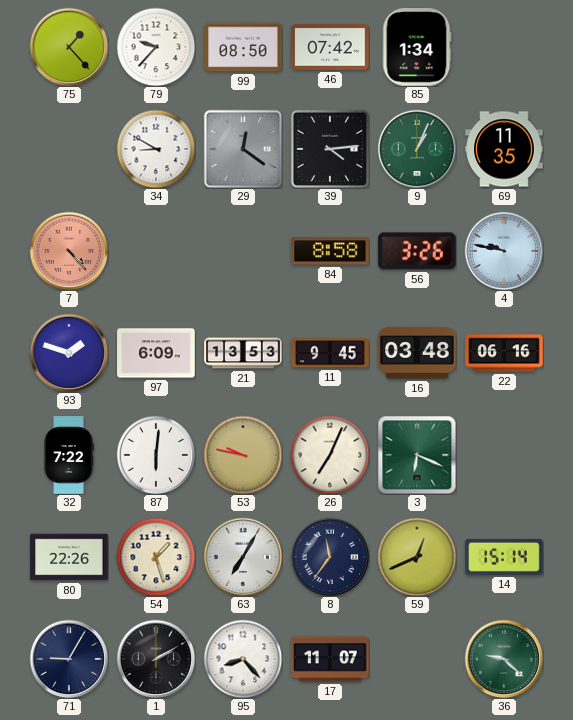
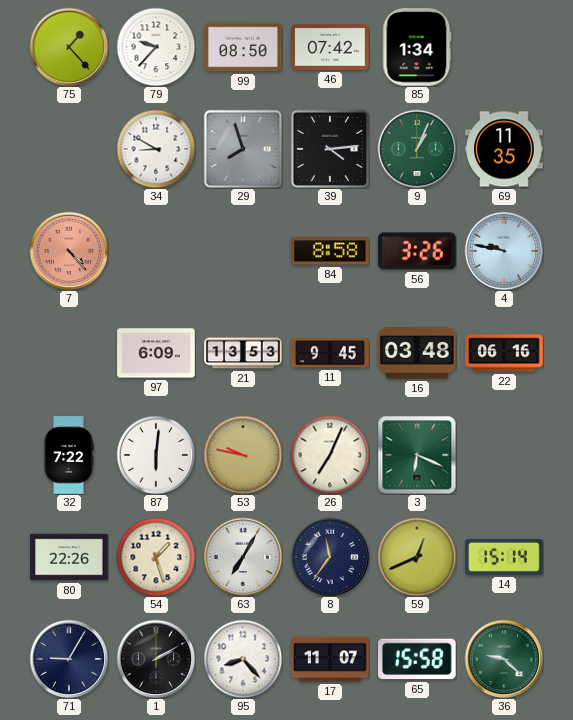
29: 12:21 -> 7:57
93: 1:48 -> none
65: none -> 15:58
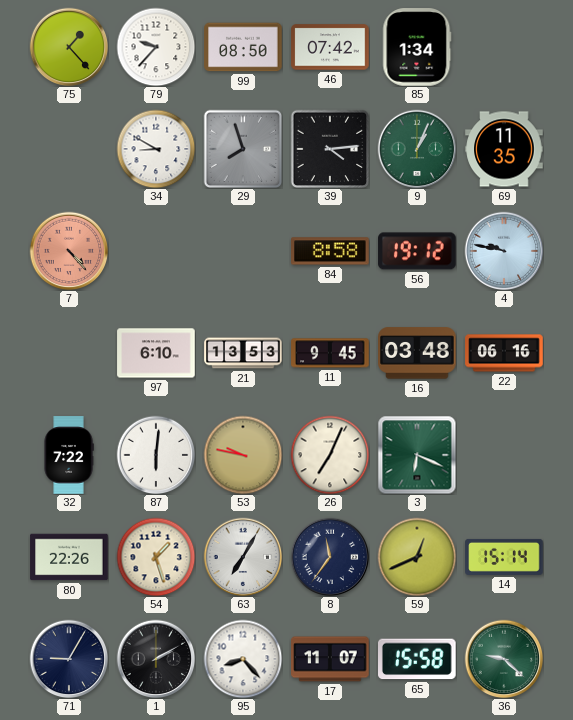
56: 3:26 -> 19:12
97: 6:09 -> 6:10
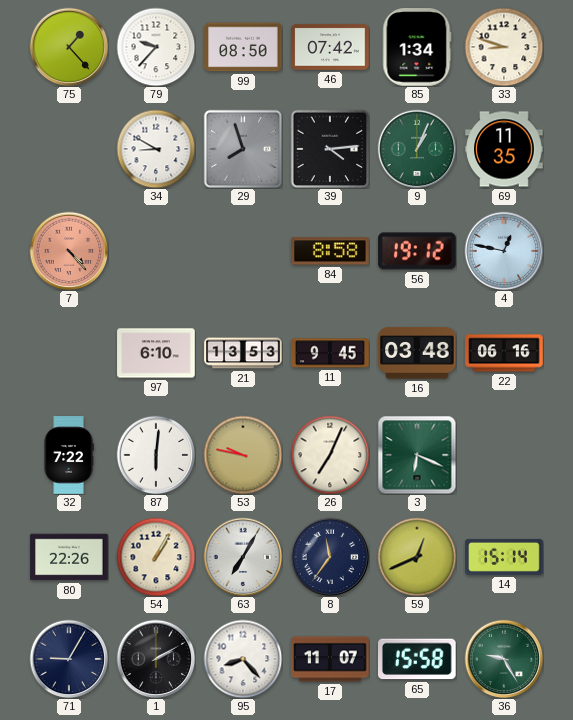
33: none -> 8:48
4: 9:47 -> 12:47
54: 1:27 -> 1:05
36: 9:22 -> 9:25
